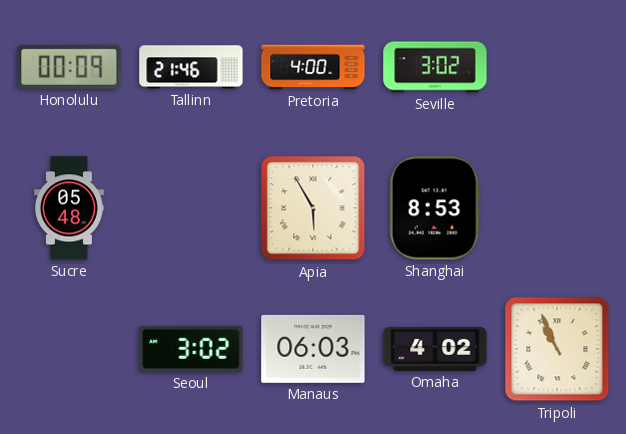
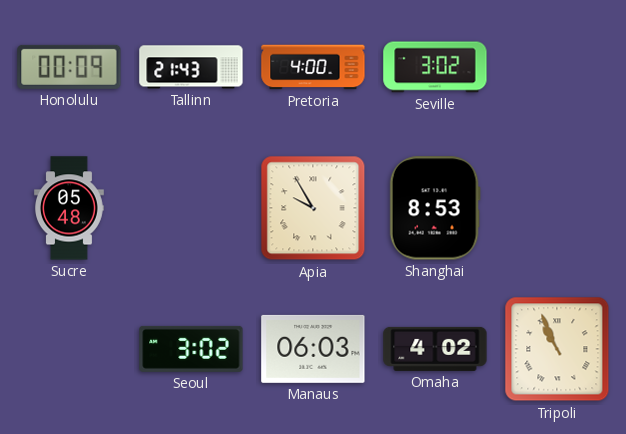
Tallinn: 21:46 -> 21:43
Apia: 5:55 -> 9:55
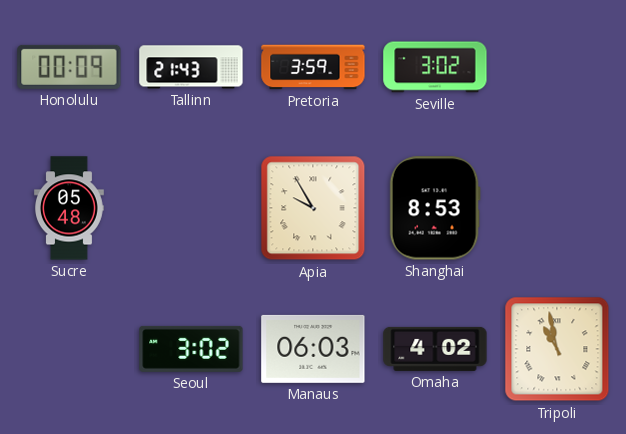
Pretoria: 4:00 -> 3:59
Tripoli: 10:56 -> 10:58
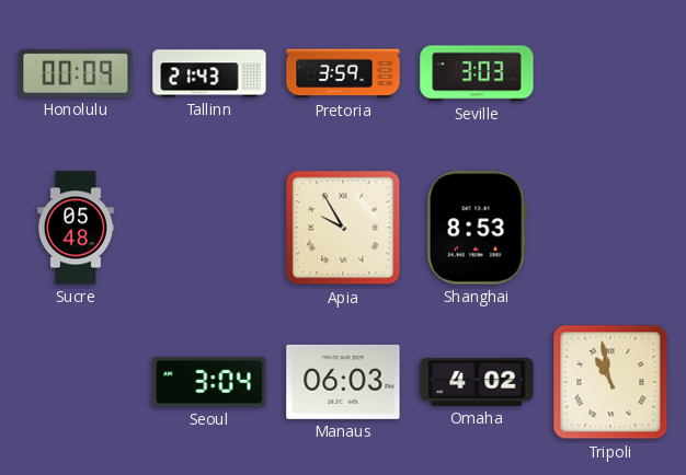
Seville: 3:02 -> 3:03
Seoul: 3:02 -> 3:04
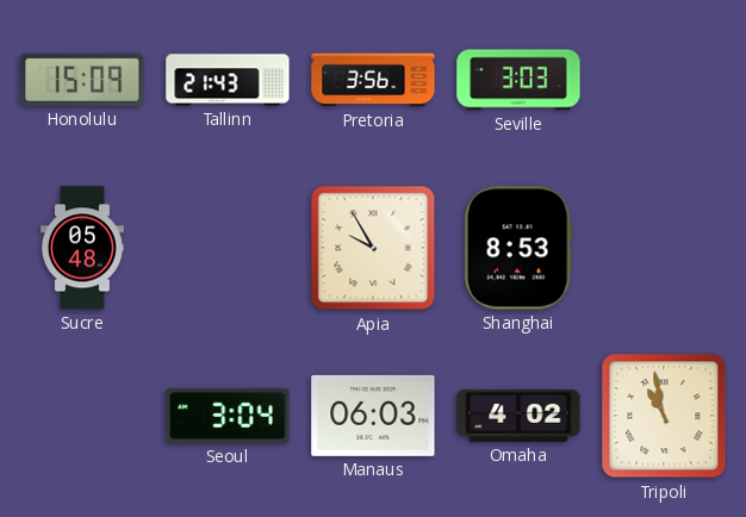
Honolulu: 00:09 -> 15:09
Pretoria: 3:59 -> 3:56
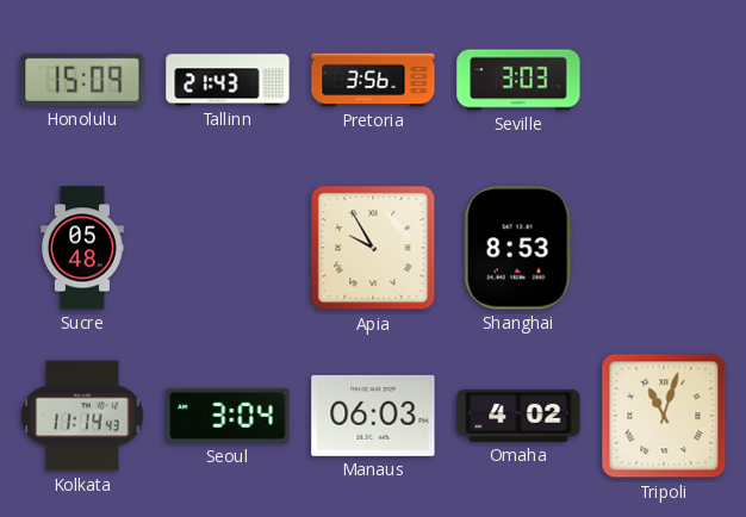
Kolkata: none -> 11:14
Tripoli: 10:58 -> 11:03
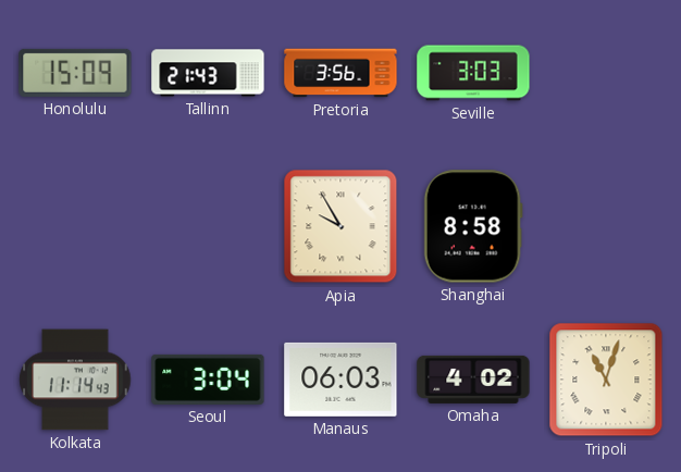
Sucre: 05:48 -> none
Shanghai: 8:53 -> 8:58
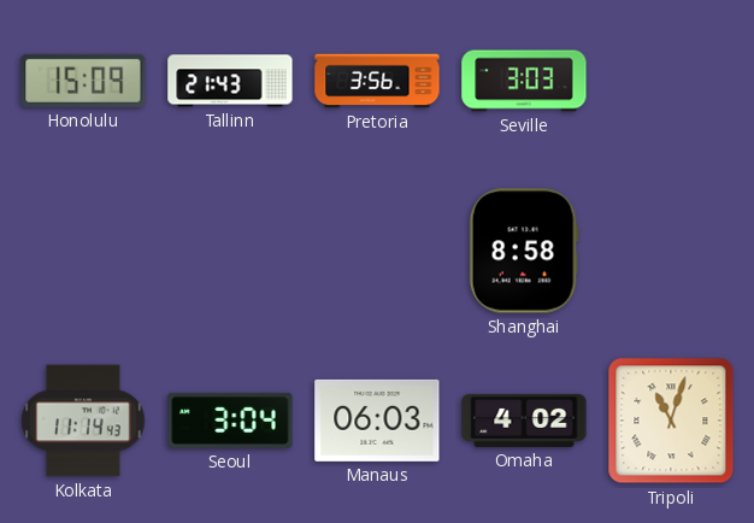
Apia: 9:55 -> none
